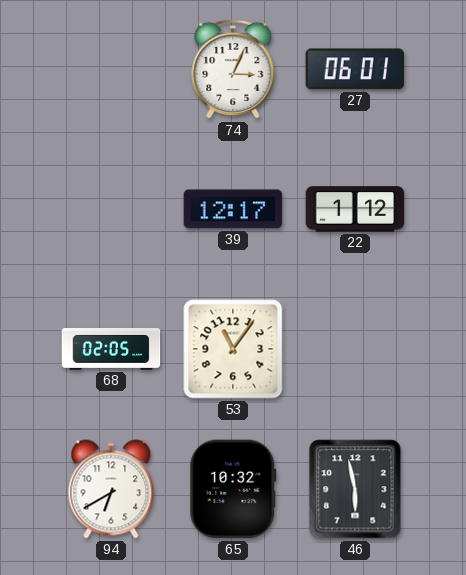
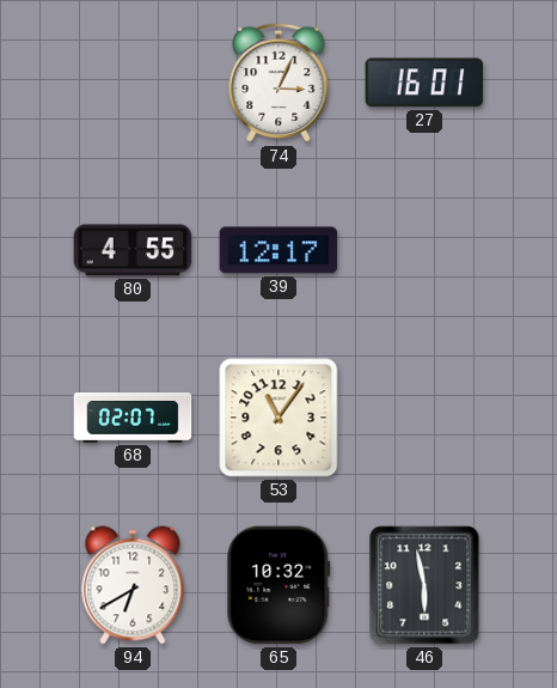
27: 06:01 -> 16:01
80: none -> 4:55
22: 1:12 -> none
68: 02:05 -> 02:07
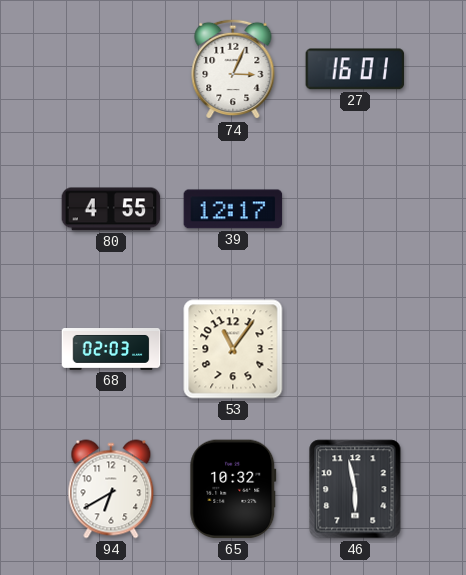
68: 02:07 -> 02:03
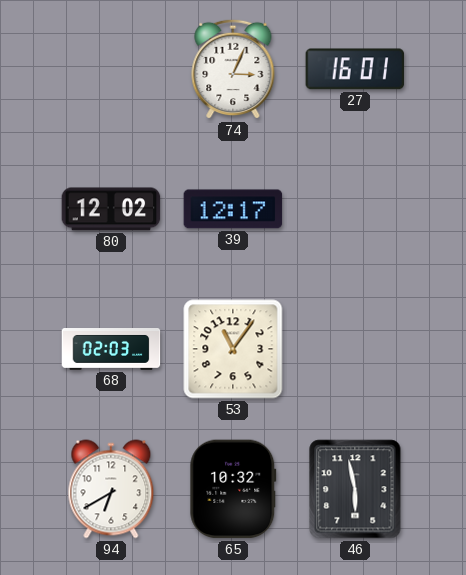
80: 4:55 -> 12:02
